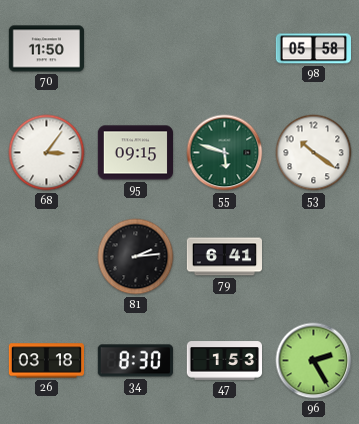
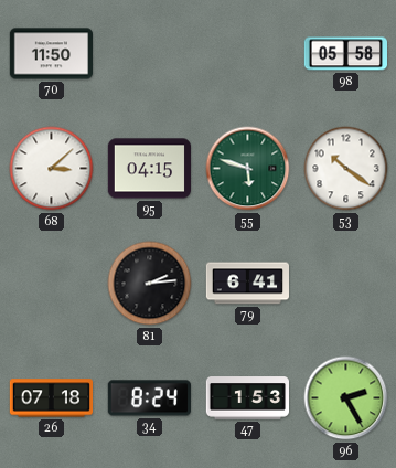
68: 3:06 -> 3:08
95: 09:15 -> 04:15
26: 03:18 -> 07:18
34: 8:30 -> 8:24
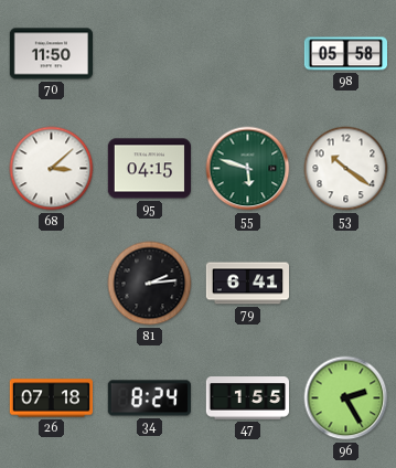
47: 1:53 -> 1:55
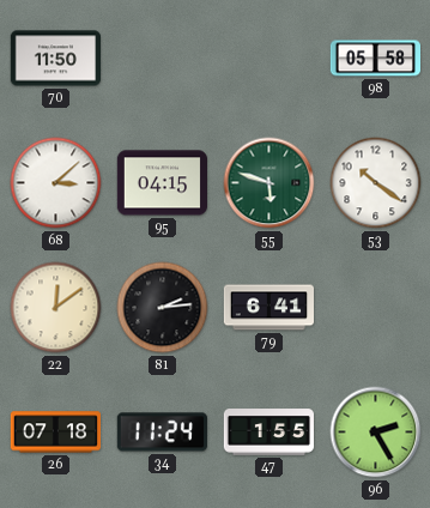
22: none -> 12:09
34: 8:24 -> 11:24
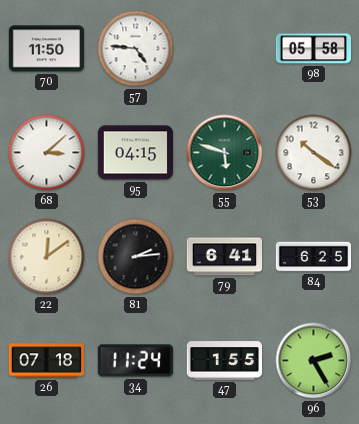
57: none -> 4:46
84: none -> 6:25
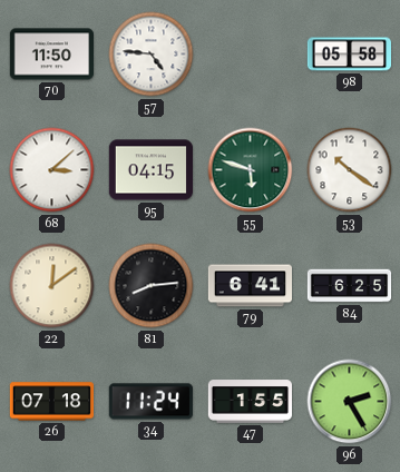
81: 2:14 -> 8:14
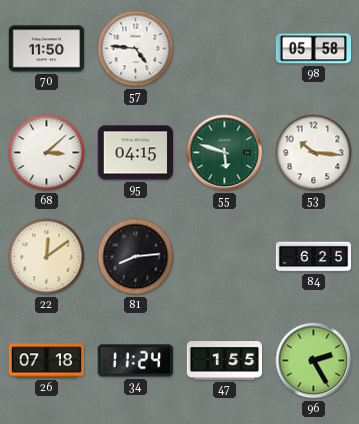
53: 10:21 -> 10:16
79: 6:41 -> none
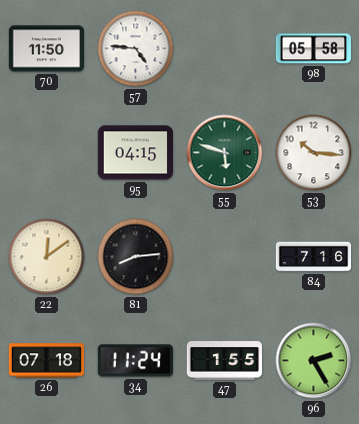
68: 3:08 -> none
84: 6:25 -> 7:16
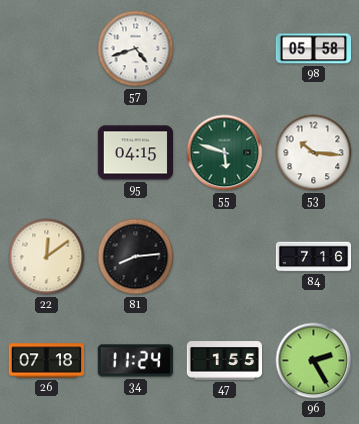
70: 11:50 -> none
57: 4:46 -> 4:42
